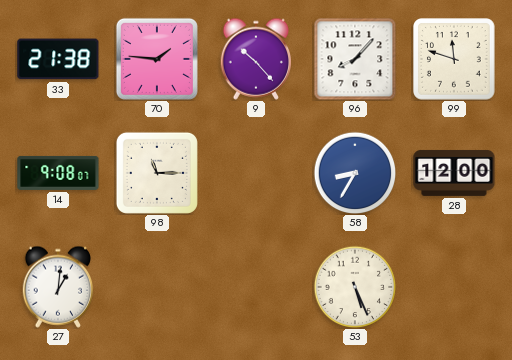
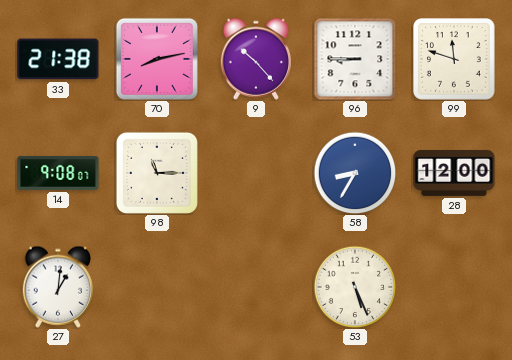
70: 1:46 -> 8:13
96: 8:07 -> 8:45
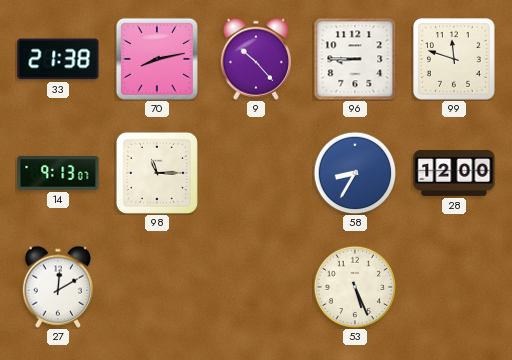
14: 9:08 -> 9:13
27: 1:01 -> 12:10
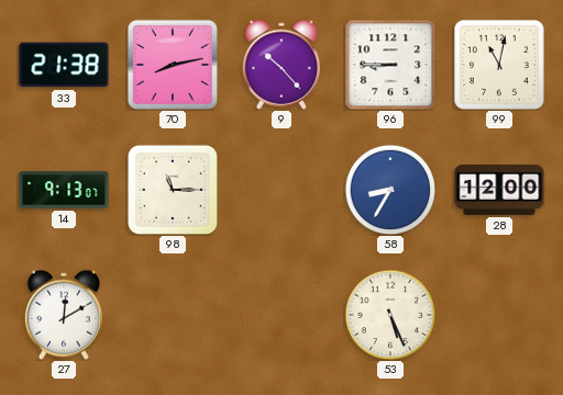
99: 11:48 -> 11:02
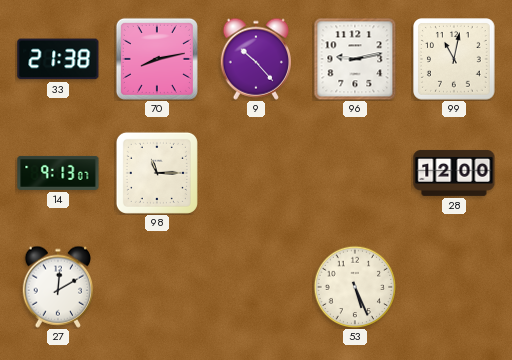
96: 8:45 -> 9:13
58: 8:35 -> none
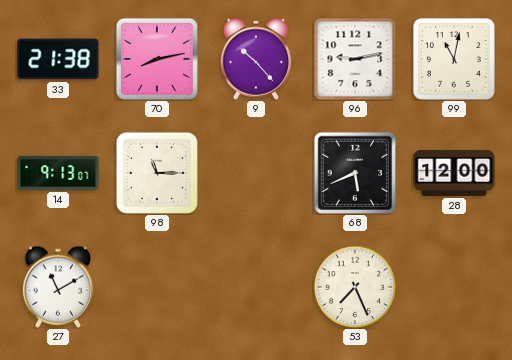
68: none -> 5:41
27: 12:10 -> 11:10
53: 5:26 -> 7:26
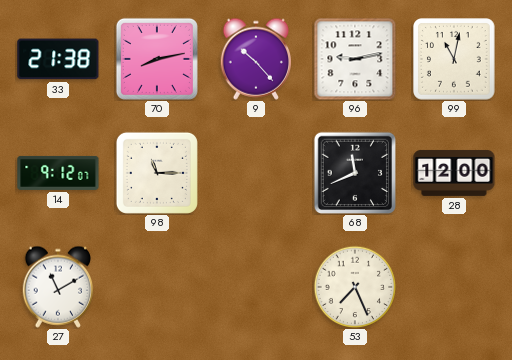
14: 9:13 -> 9:12
68: 5:41 -> 11:41
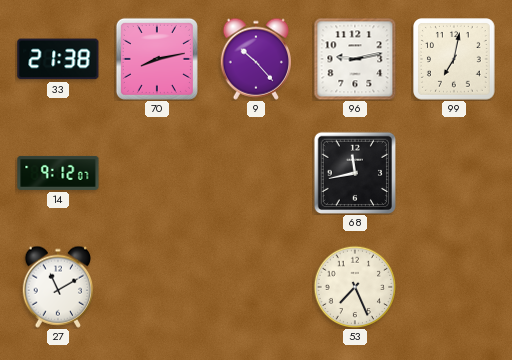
99: 11:02 -> 7:02
98: 11:15 -> none
68: 11:41 -> 11:43
28: 12:00 -> none
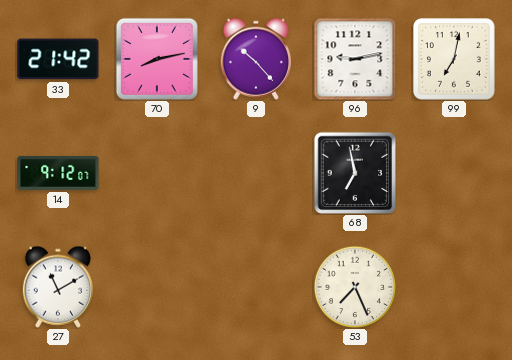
33: 21:38 -> 21:42
68: 11:43 -> 6:58
